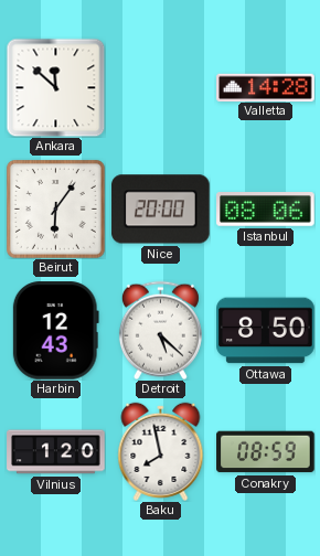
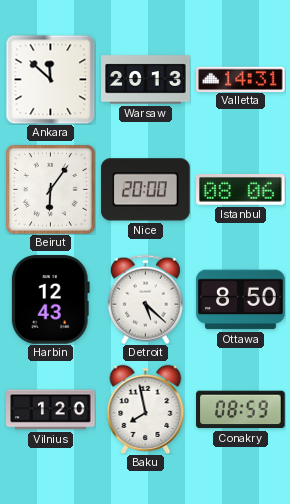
Warsaw: none -> 20:13
Valletta: 14:28 -> 14:31
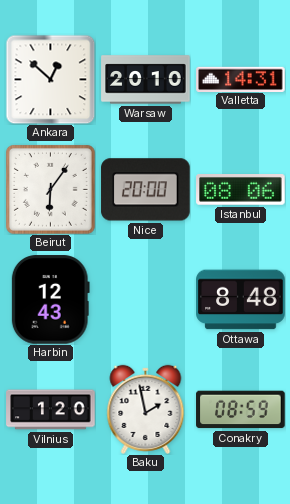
Ankara: 11:52 -> 12:52
Warsaw: 20:13 -> 20:10
Detroit: 5:22 -> none
Ottawa: 8:50 -> 8:48
Baku: 7:58 -> 1:58
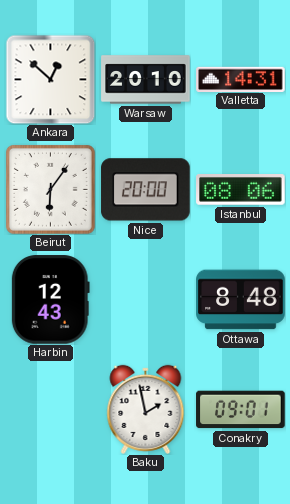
Vilnius: 1:20 -> none
Conakry: 08:59 -> 09:01
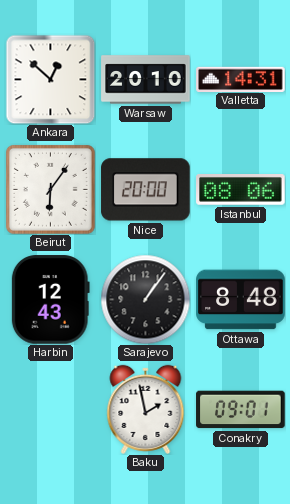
Sarajevo: none -> 1:06
